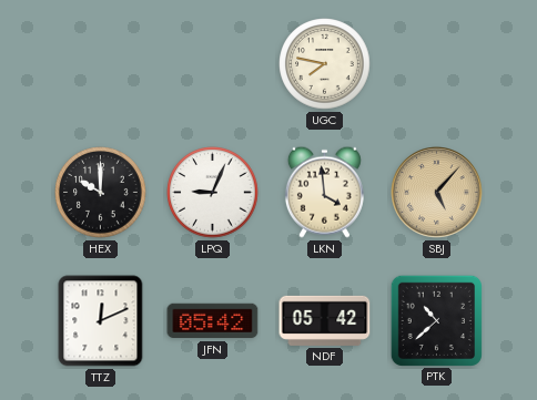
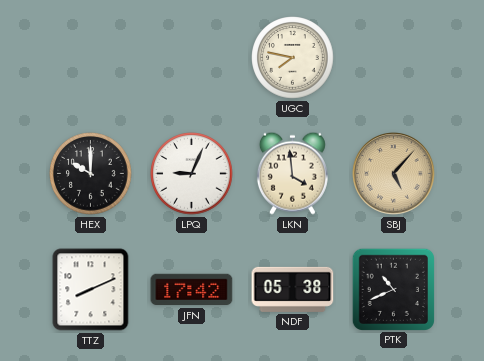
TTZ: 12:11 -> 8:11
JFN: 05:42 -> 17:42
NDF: 05:42 -> 05:38
PTK: 10:38 -> 10:41
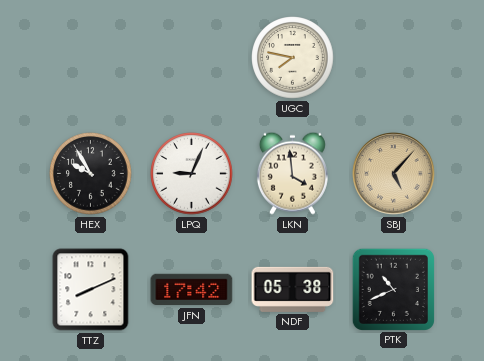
HEX: 10:00 -> 9:55
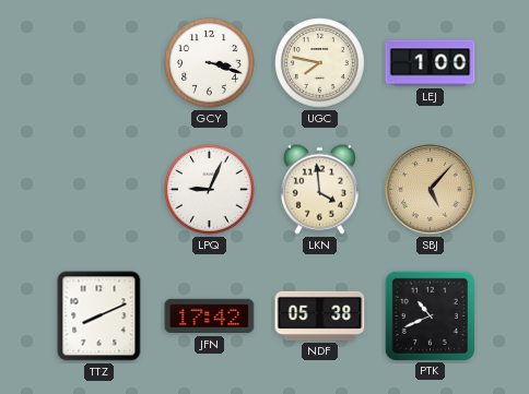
GCY: none -> 3:18
LEJ: none -> 1:00
HEX: 9:55 -> none
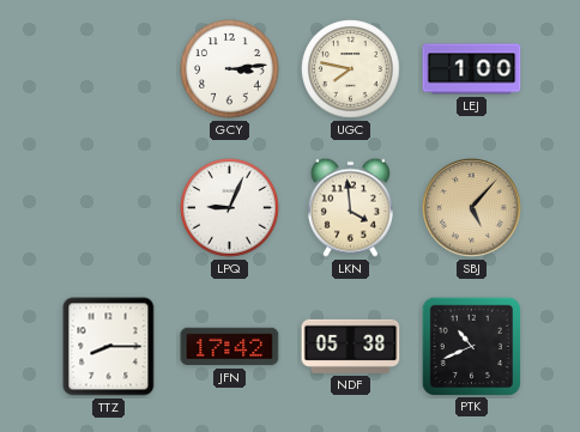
GCY: 3:18 -> 3:14
TTZ: 8:11 -> 8:15
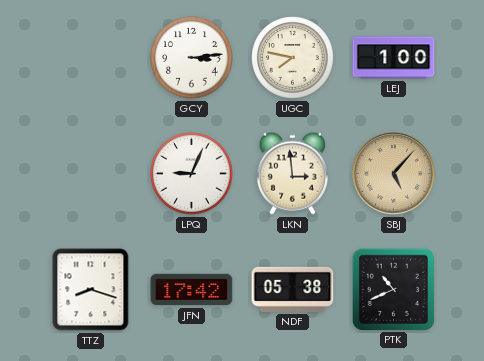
LKN: 3:59 -> 2:59
TTZ: 8:15 -> 8:18
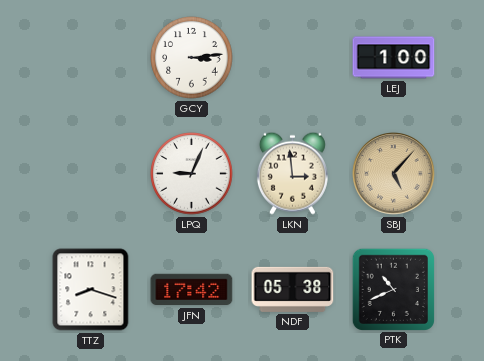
UGC: 7:47 -> none
